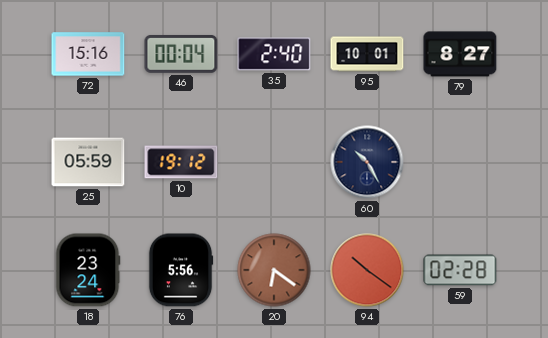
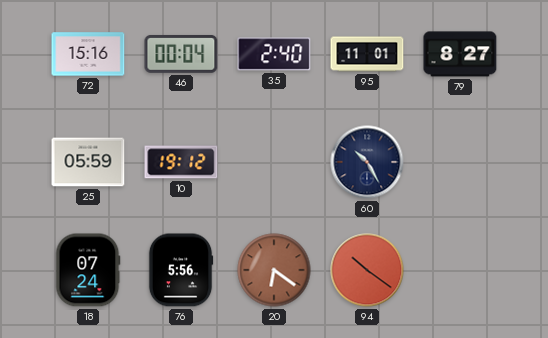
95: 10:01 -> 11:01
18: 23:24 -> 07:24
59: 02:28 -> none
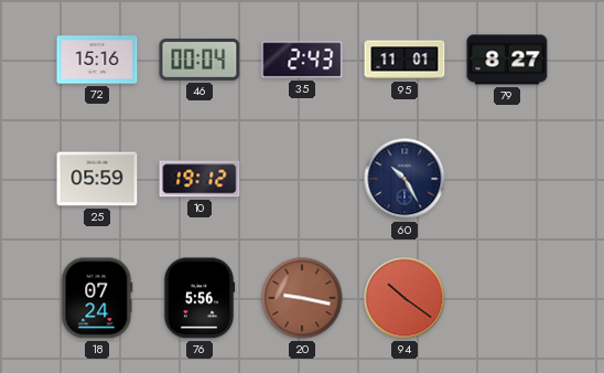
35: 2:40 -> 2:43
20: 6:21 -> 9:17
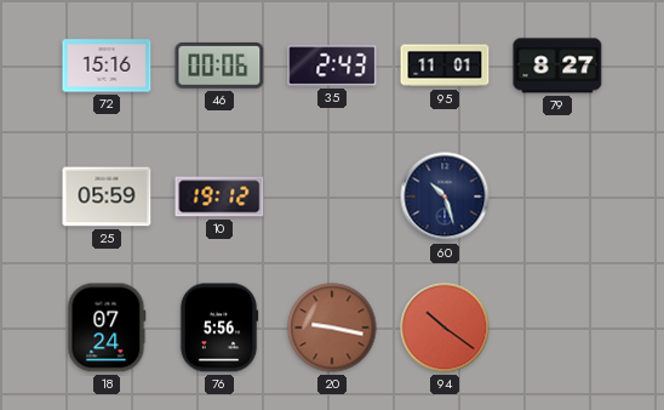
46: 00:04 -> 00:06
60: 10:25 -> 10:27
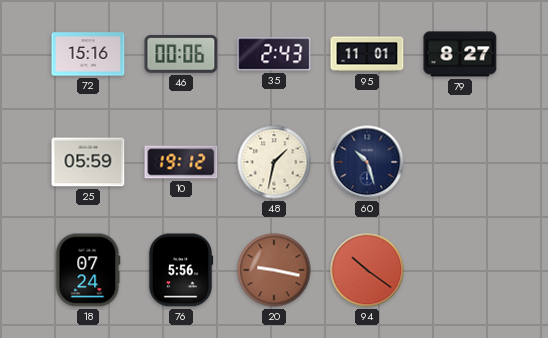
48: none -> 1:32
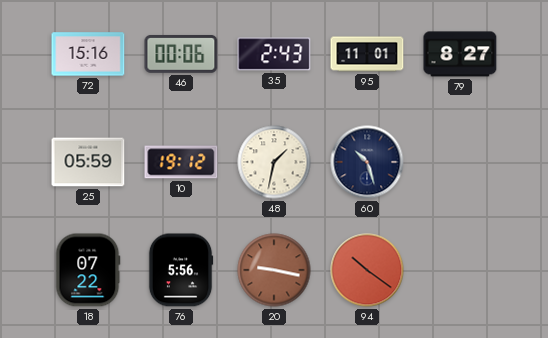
18: 07:24 -> 07:22
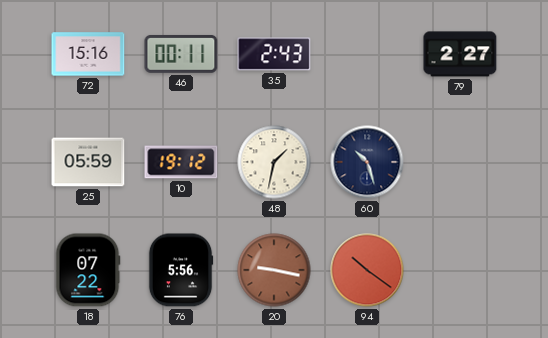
46: 00:06 -> 00:11
95: 11:01 -> none
79: 8:27 -> 2:27
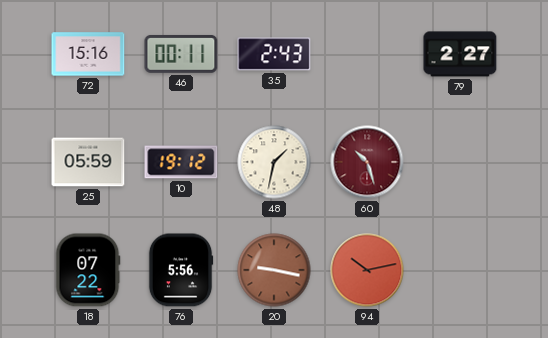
60 dial: navy -> burgundy
94: 10:21 -> 10:13
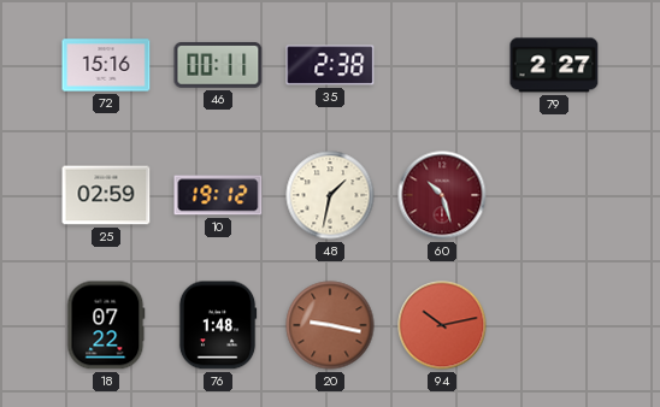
35: 2:43 -> 2:38
25: 05:59 -> 02:59
76: 5:56 -> 1:48
